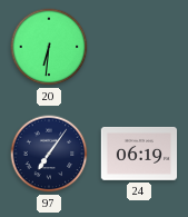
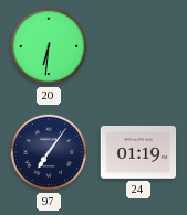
24: 06:19 -> 01:19
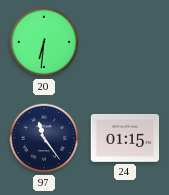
97: 7:06 -> 11:24
24: 01:19 -> 01:15
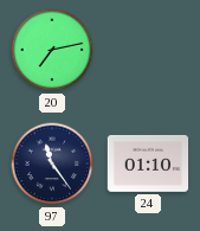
20: 6:31 -> 7:13
24: 01:15 -> 01:10
